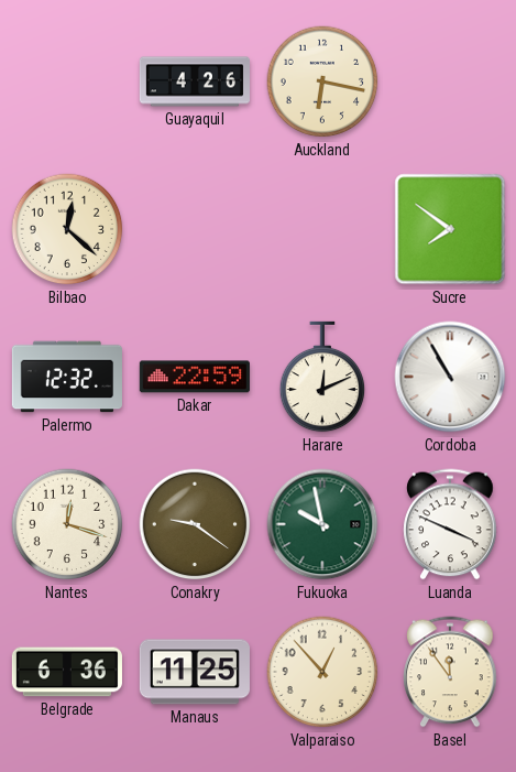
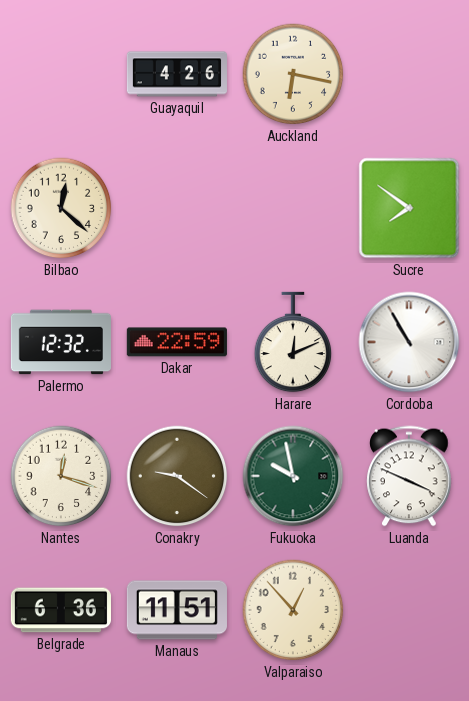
Manaus: 11:25 -> 11:51
Basel: 11:54 -> none
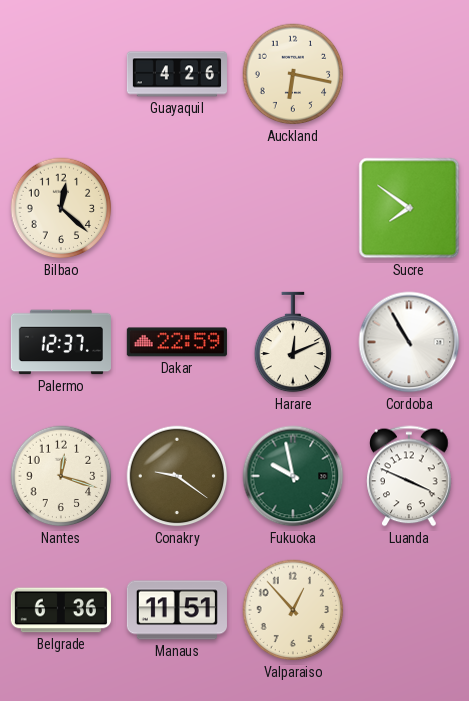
Palermo: 12:32 -> 12:37
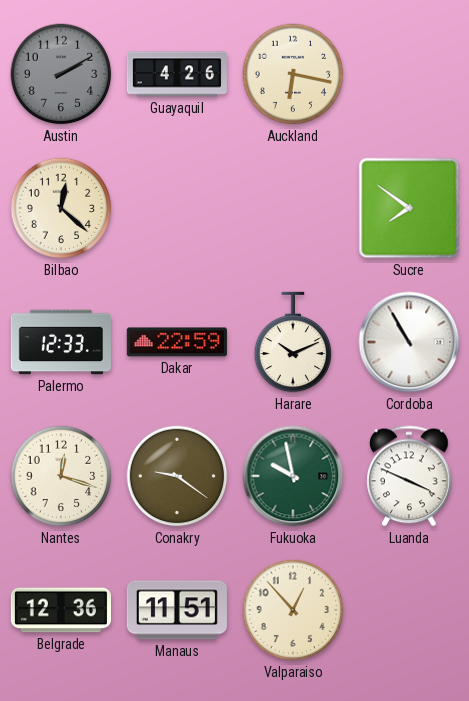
Austin: none -> 2:10
Palermo: 12:37 -> 12:33
Harare: 12:11 -> 10:11
Belgrade: 6:36 -> 12:36
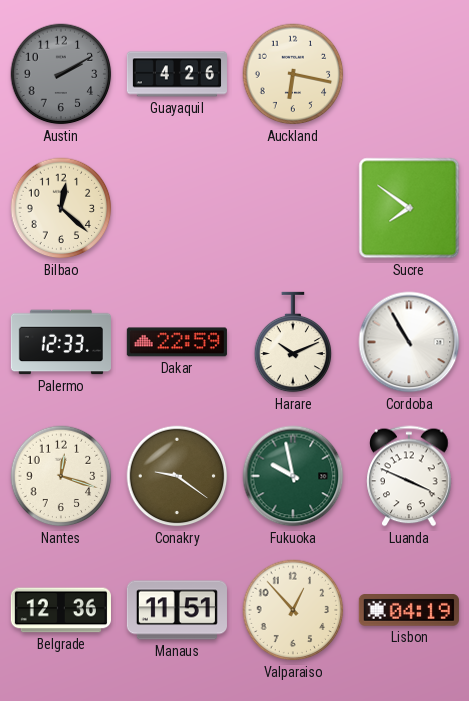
Lisbon: none -> 04:19
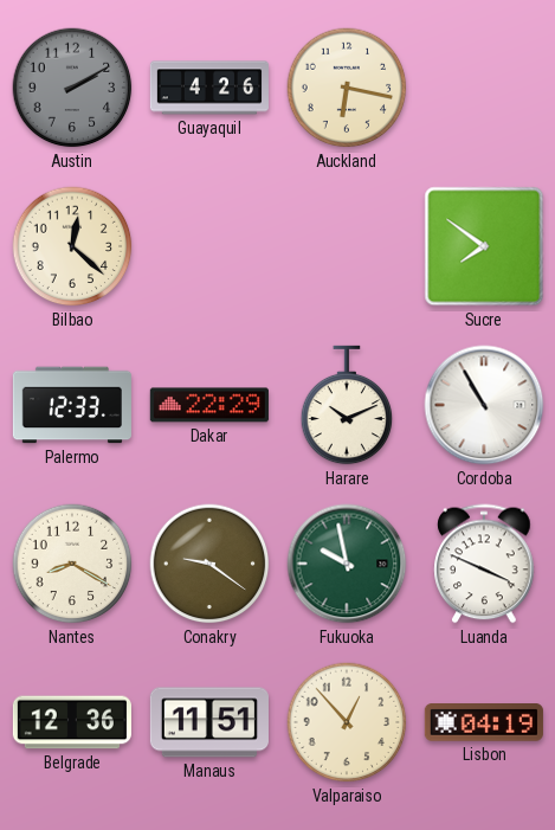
Dakar: 22:59 -> 22:29
Nantes: 12:18 -> 8:20
